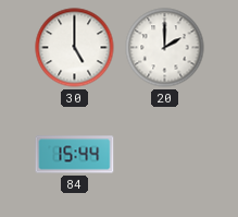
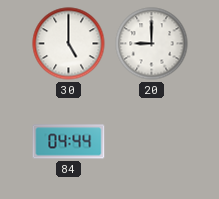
20: 2:00 -> 9:00
84: 15:44 -> 04:44
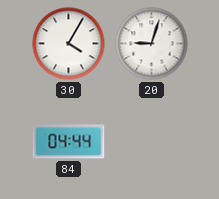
30: 5:00 -> 4:05
20: 9:00 -> 9:03
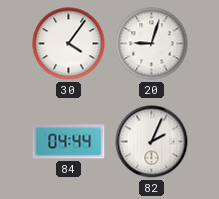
30: 4:05 -> 4:06
82: none -> 2:04
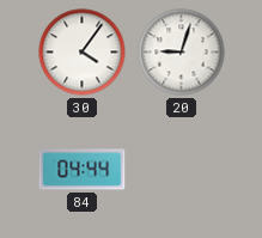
82: 2:04 -> none
